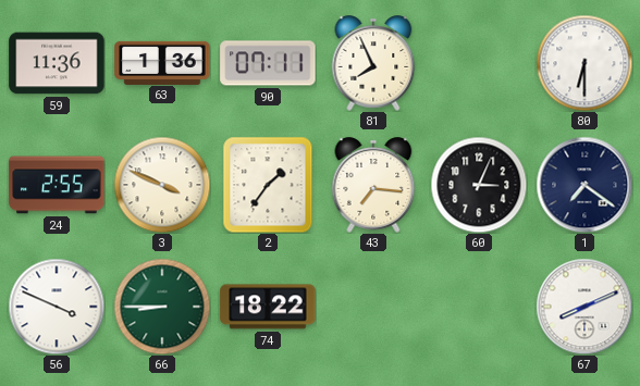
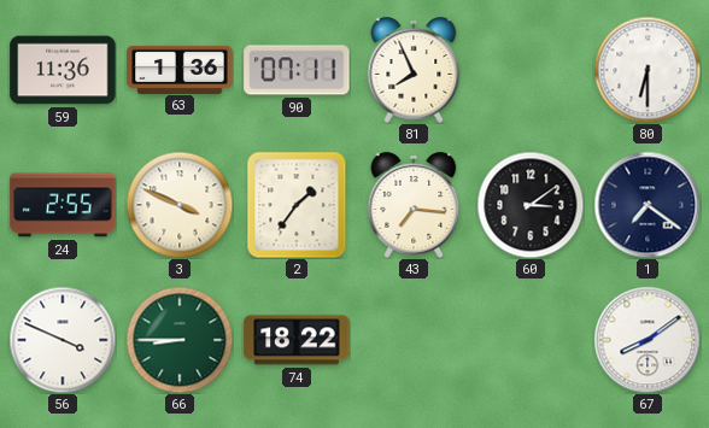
60: 3:04 -> 3:09
67: 8:11 -> 8:09
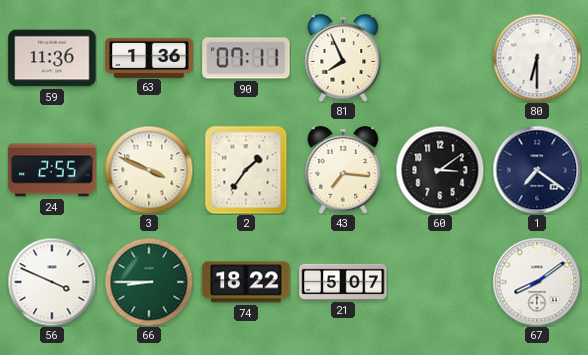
21: none -> 5:07
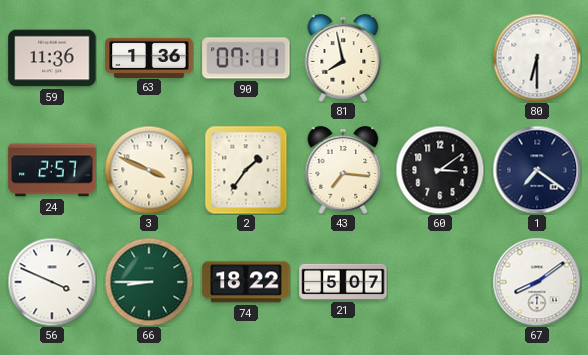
81: 7:56 -> 7:58
24: 2:55 -> 2:57
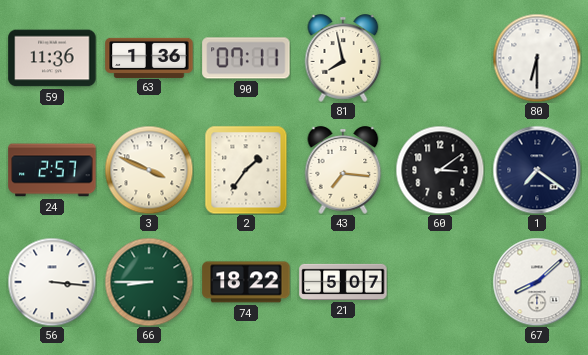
56: 3:49 -> 3:16
67: 8:09 -> 8:08
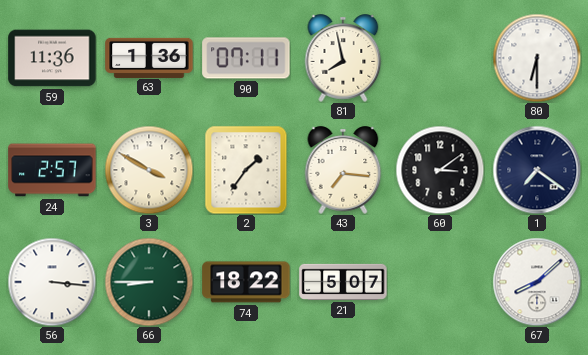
3: 3:49 -> 3:50
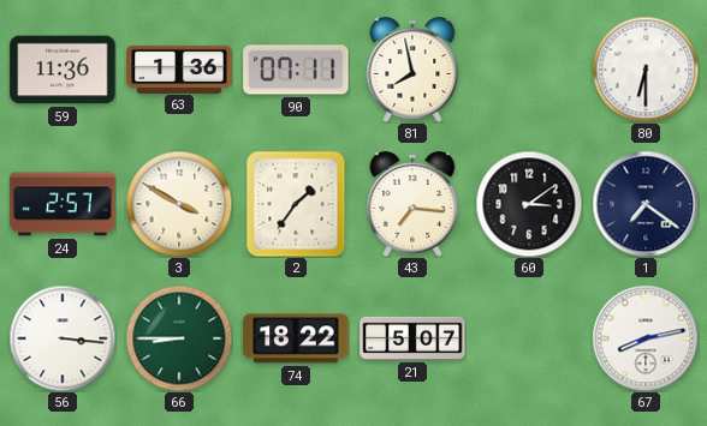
67: 8:08 -> 8:13
